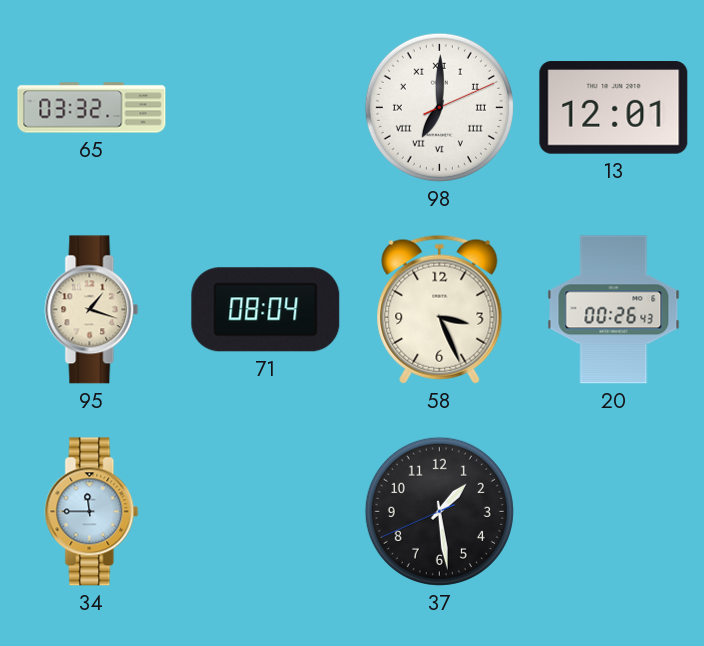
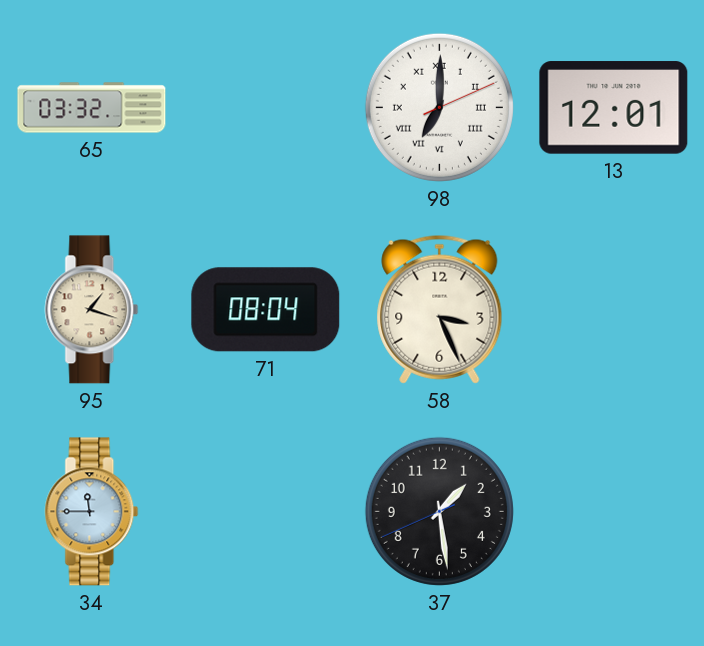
20: 00:26 -> none
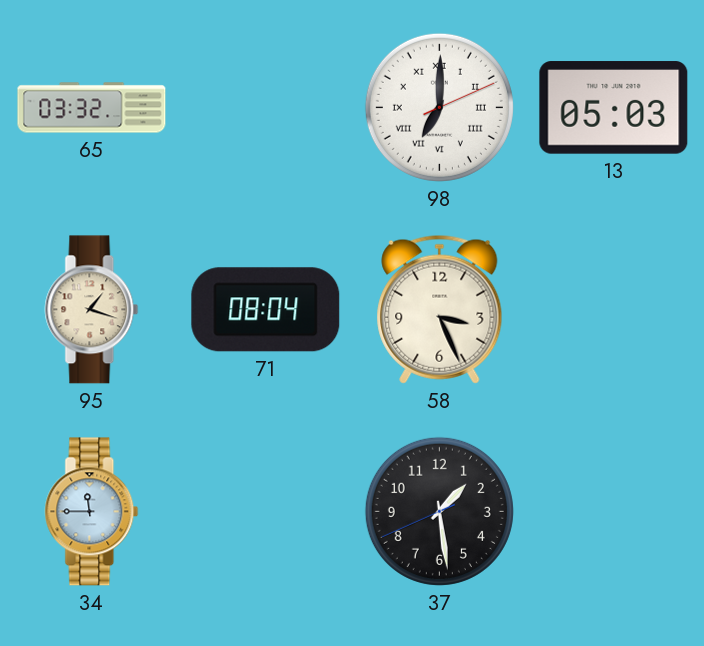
13: 12:01 -> 05:03
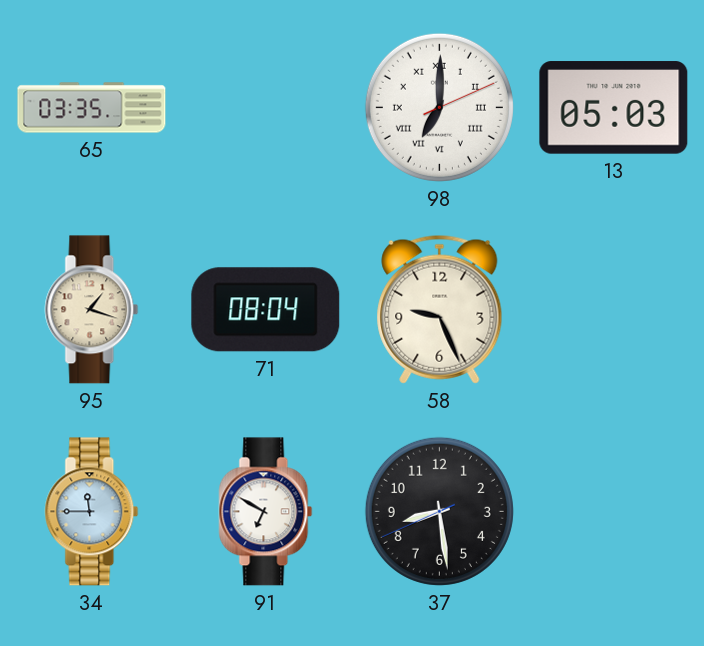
65: 03:32 -> 03:35
58: 3:26 -> 9:26
91: none -> 6:50
37: 1:28 -> 8:28
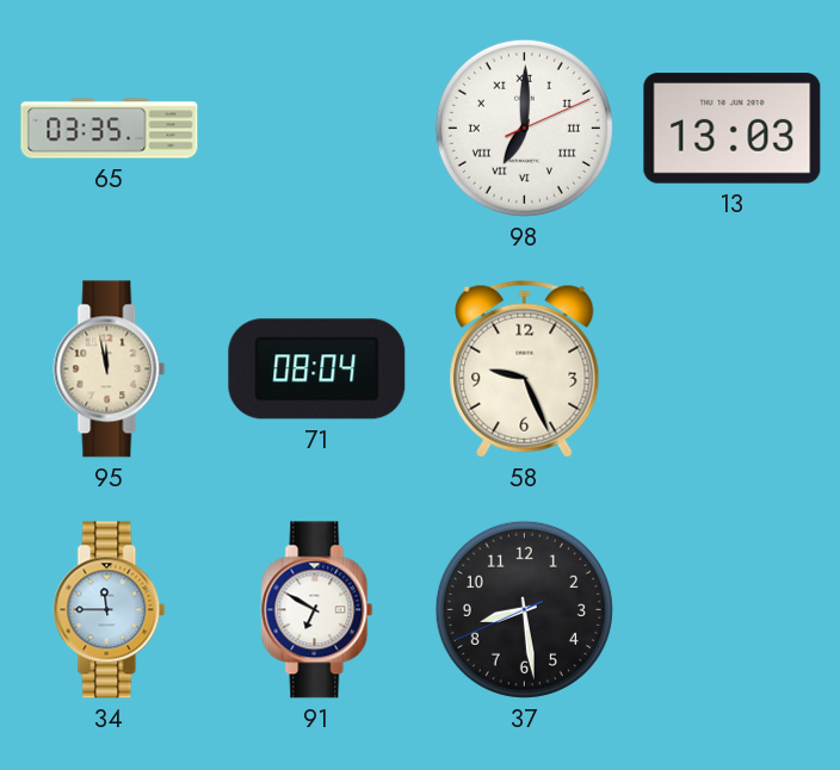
13: 05:03 -> 13:03
95: 1:18 -> 11:58
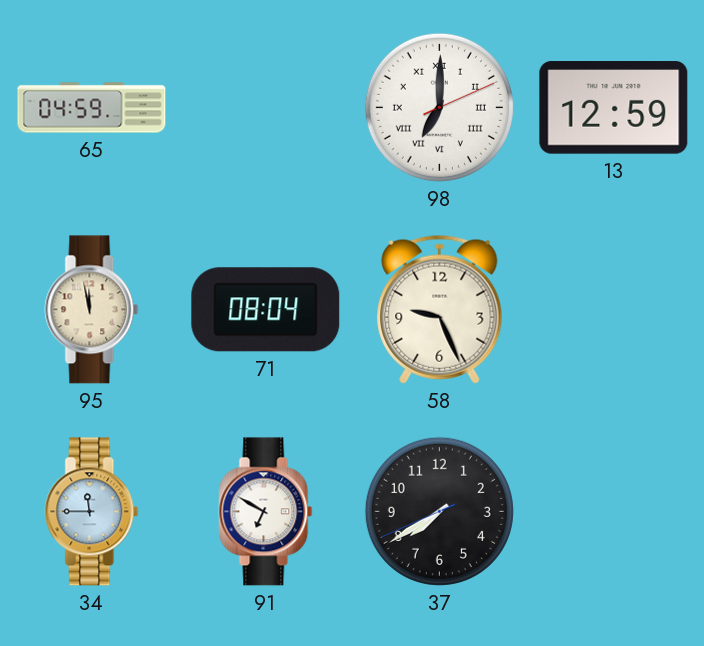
65: 03:35 -> 04:59
13: 13:03 -> 12:59
37: 8:28 -> 7:39
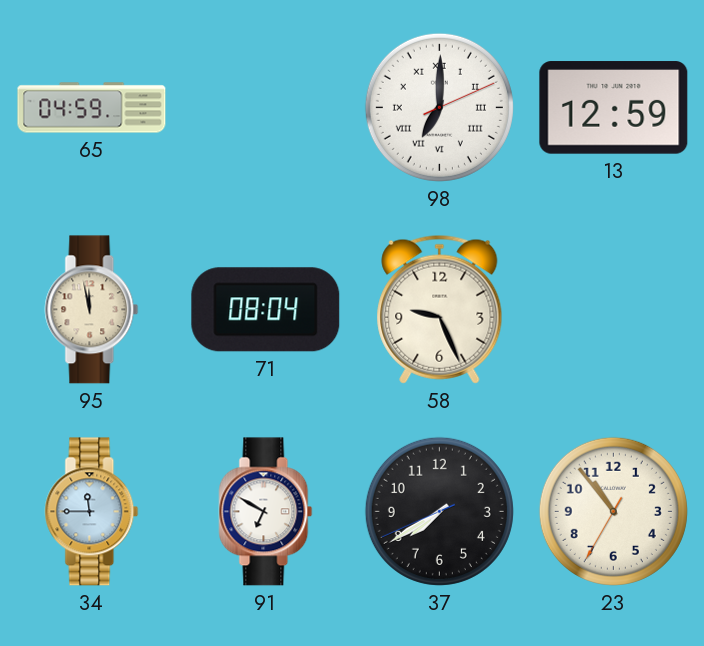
23: none -> 10:53
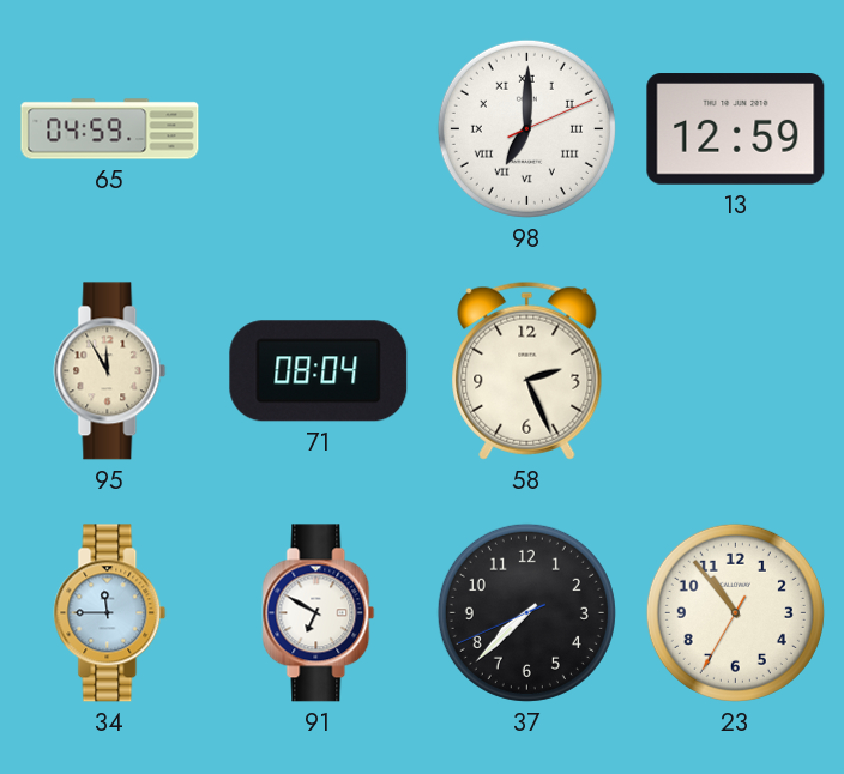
95: 11:58 -> 11:55
58: 9:26 -> 2:26
37: 7:39 -> 7:37
